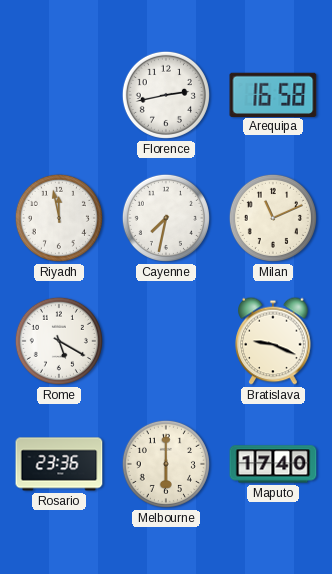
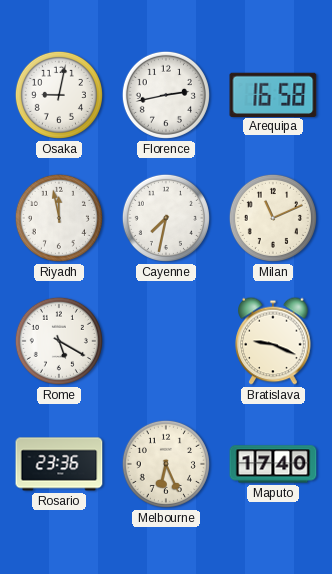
Osaka: none -> 9:02
Melbourne: 6:00 -> 6:26
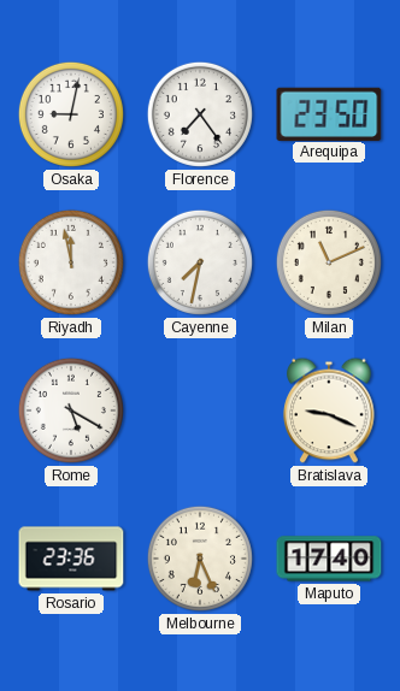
Florence: 2:43 -> 7:24
Arequipa: 16:58 -> 23:50
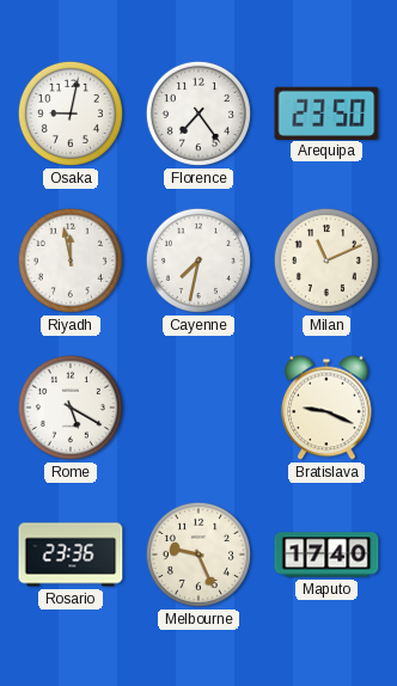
Melbourne: 6:26 -> 9:26
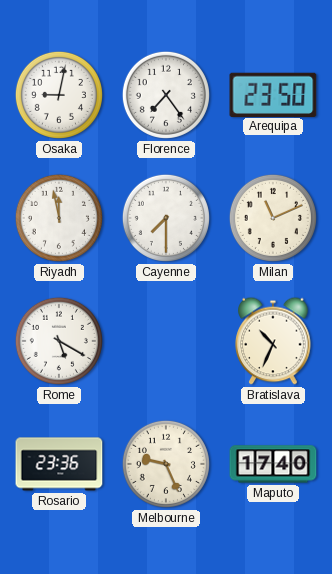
Cayenne: 7:32 -> 7:30
Bratislava: 9:19 -> 10:34
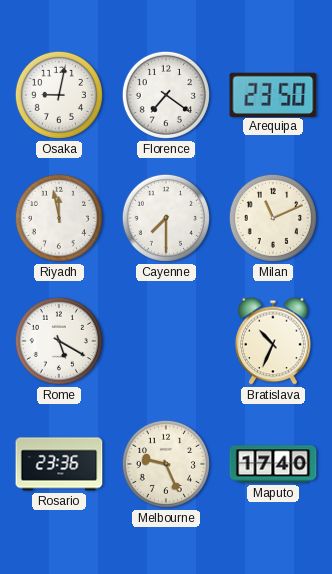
Florence: 7:24 -> 7:21
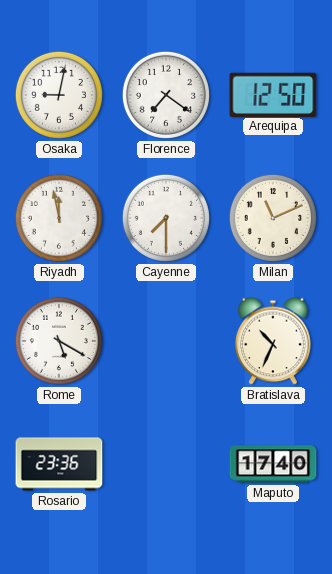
Arequipa: 23:50 -> 12:50
Melbourne: 9:26 -> none
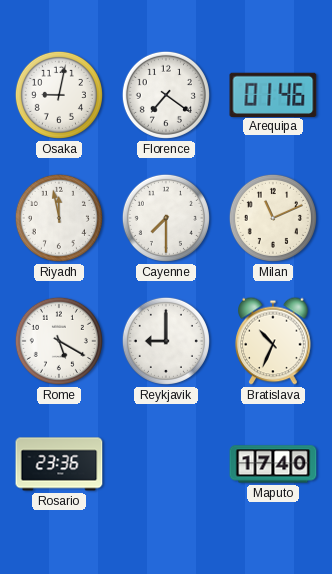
Arequipa: 12:50 -> 01:46
Reykjavik: none -> 9:00
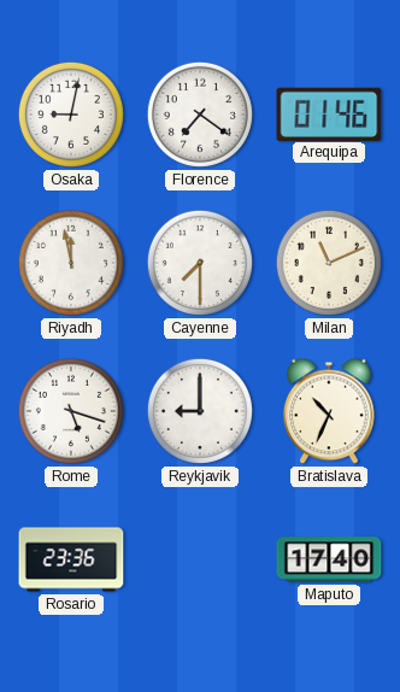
Rome: 5:20 -> 5:18
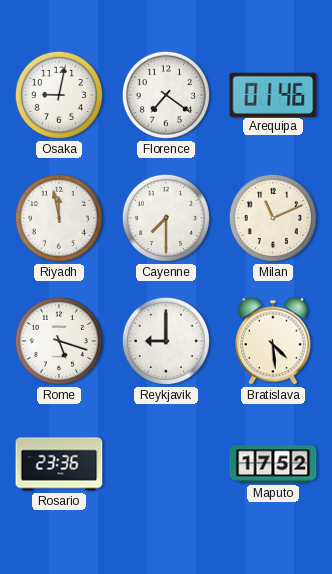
Bratislava: 10:34 -> 4:29
Maputo: 17:40 -> 17:52
